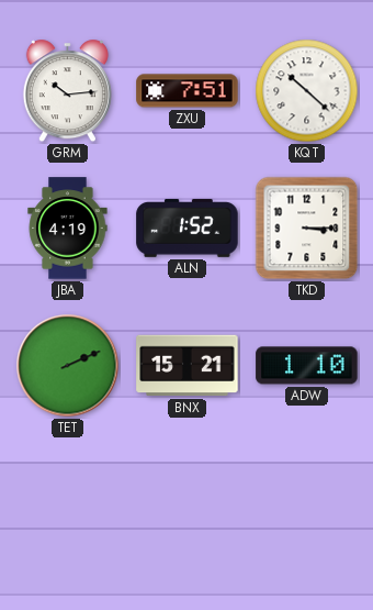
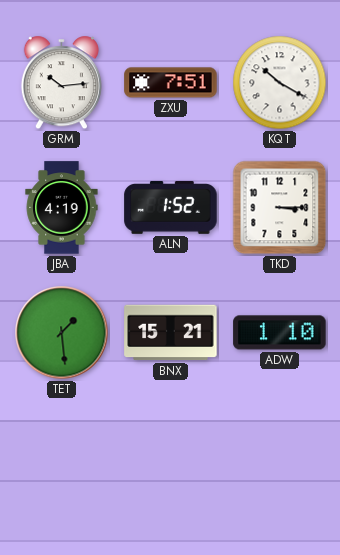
KQT: 10:22 -> 10:20
TET: 2:11 -> 1:29
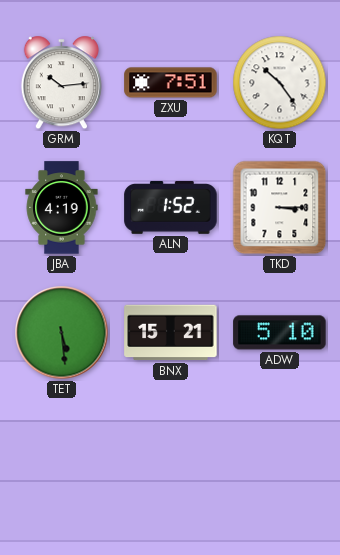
KQT: 10:20 -> 10:24
TET: 1:29 -> 5:29
ADW: 1:10 -> 5:10
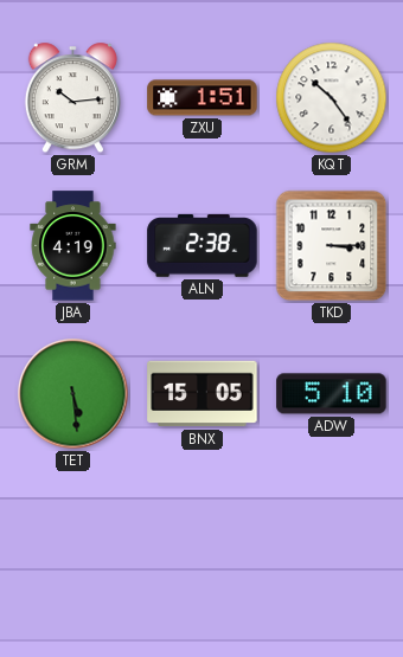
ZXU: 7:51 -> 1:51
ALN: 1:52 -> 2:38
BNX: 15:21 -> 15:05
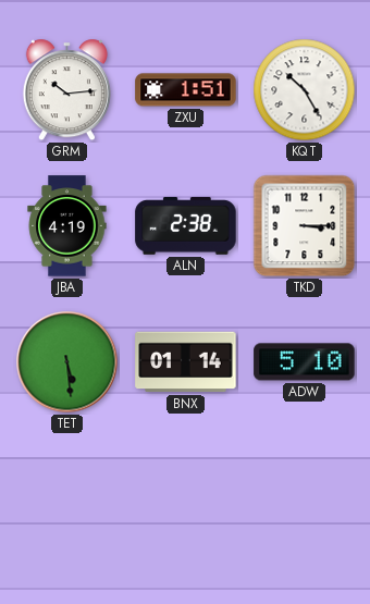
KQT: 10:24 -> 10:25
BNX: 15:05 -> 01:14
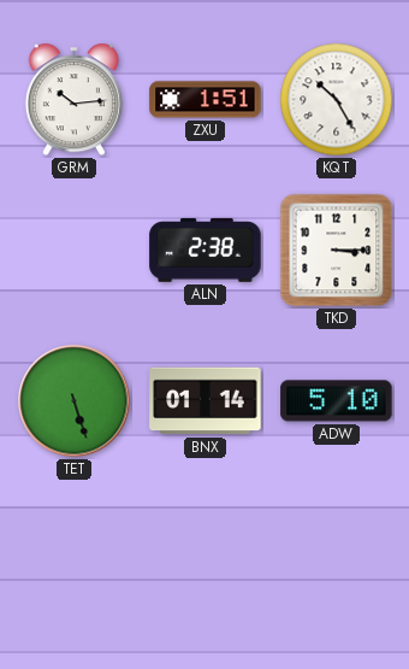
JBA: 4:19 -> none
TET: 5:29 -> 5:27
